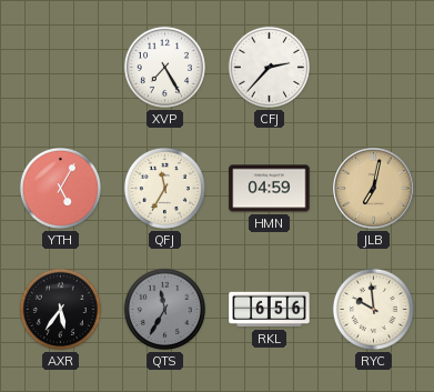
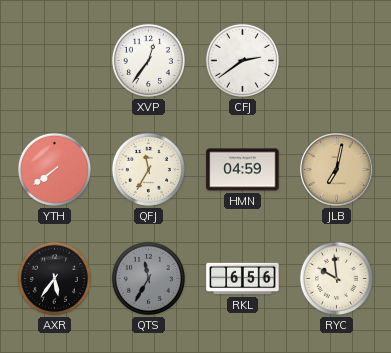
XVP: 7:25 -> 12:36
CFJ: 2:37 -> 2:39
YTH: 5:05 -> 7:39
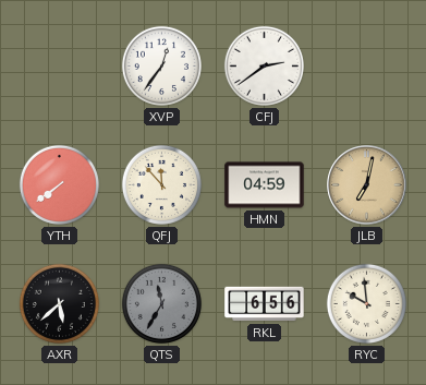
QFJ: 11:35 -> 11:53
AXR: 5:36 -> 5:38
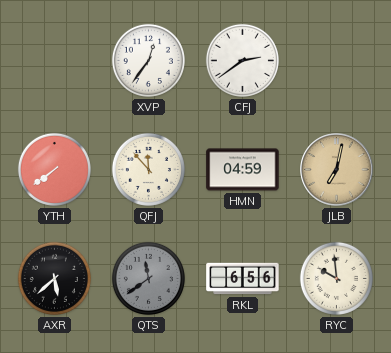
QTS: 11:35 -> 11:39
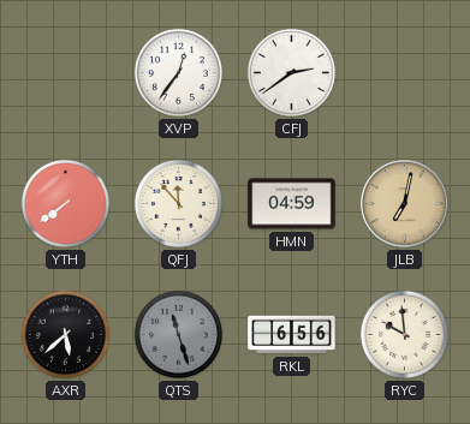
QTS: 11:39 -> 11:27
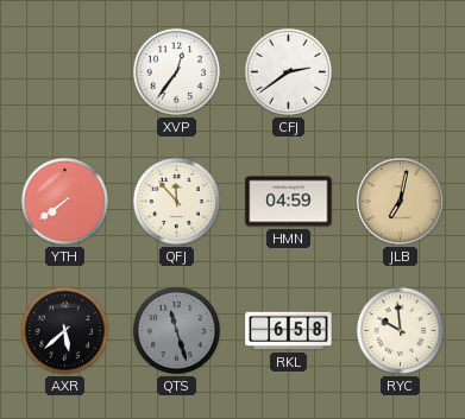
RKL: 6:56 -> 6:58
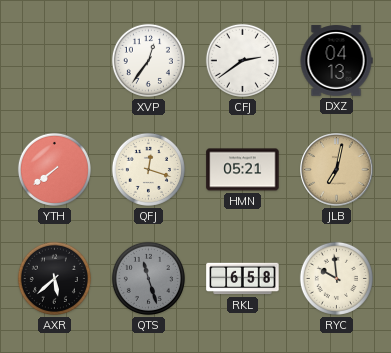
DXZ: none -> 04:13
QFJ: 11:53 -> 12:18
HMN: 04:59 -> 05:21
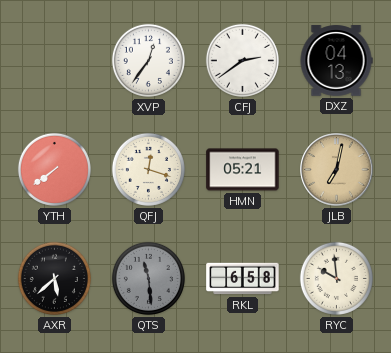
QTS: 11:27 -> 11:29
